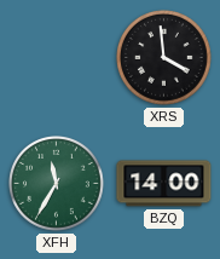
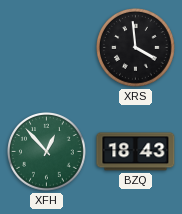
XFH: 11:35 -> 12:53
BZQ: 14:00 -> 18:43
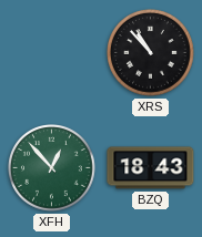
XRS: 3:59 -> 10:53
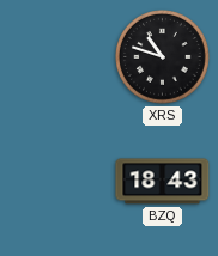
XRS: 10:53 -> 10:48
XFH: 12:53 -> none
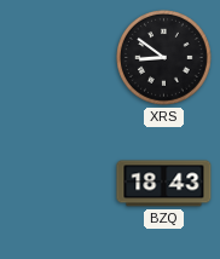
XRS: 10:48 -> 8:51
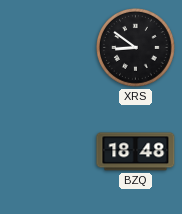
BZQ: 18:43 -> 18:48
